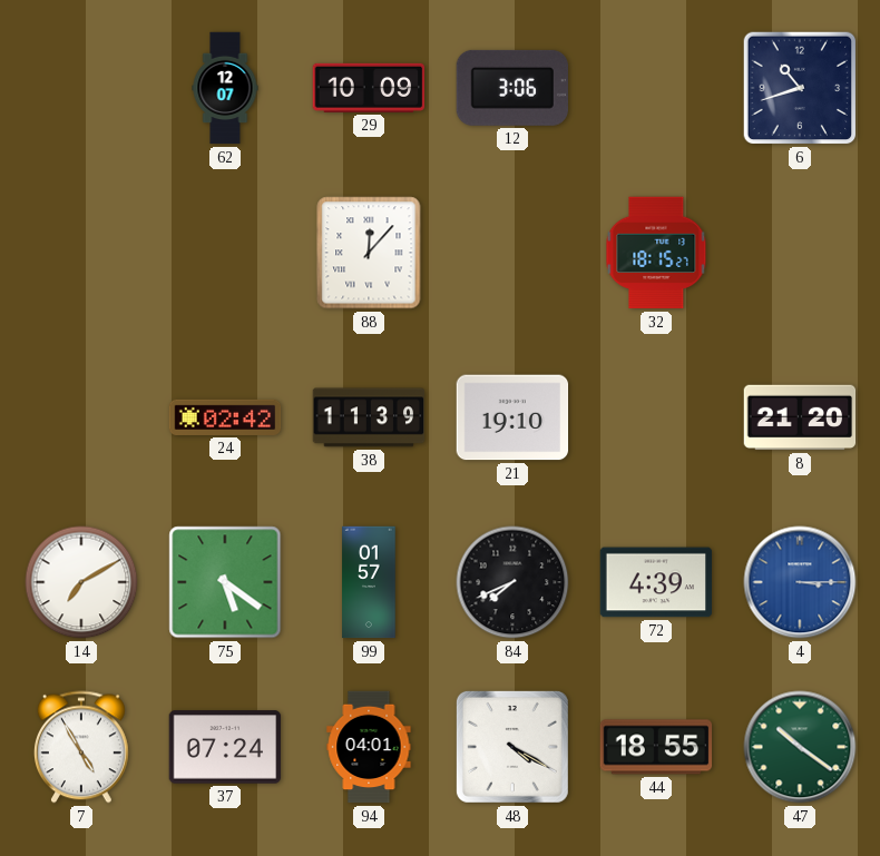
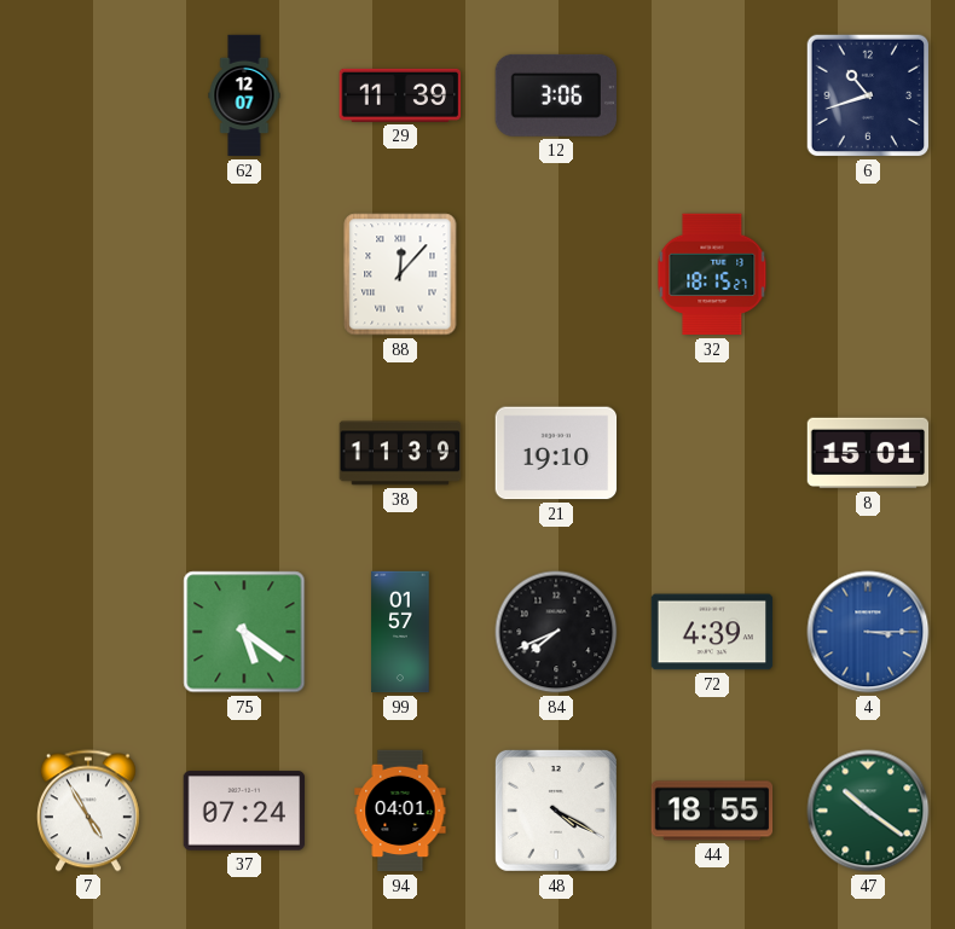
29: 10:09 -> 11:39
24: 02:42 -> none
8: 21:20 -> 15:01
14: 7:10 -> none
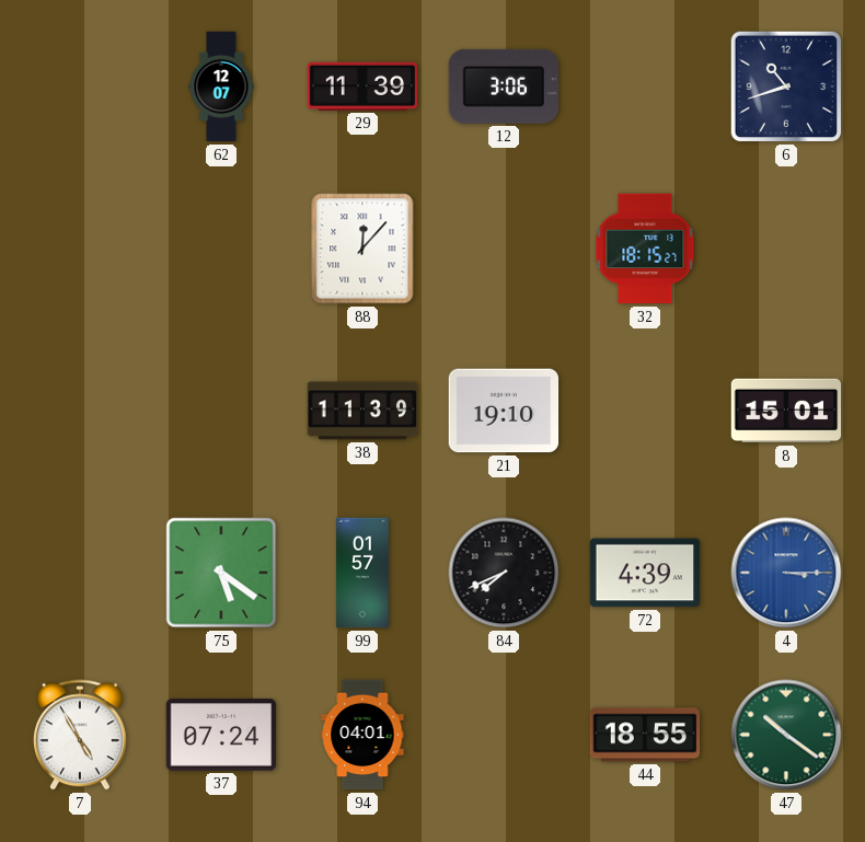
48: 4:20 -> none
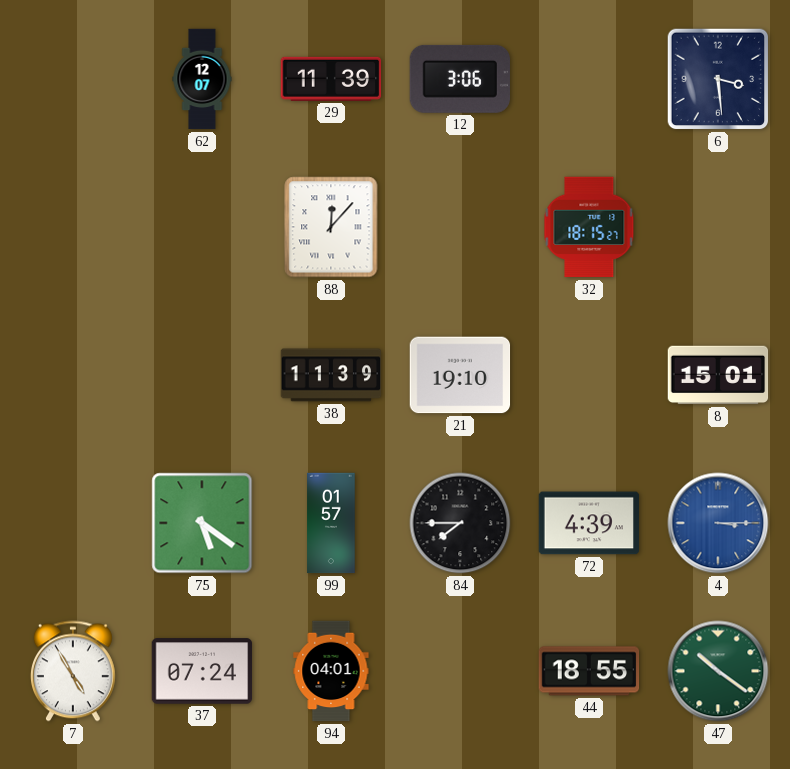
6: 10:42 -> 3:29
84: 7:41 -> 7:45
